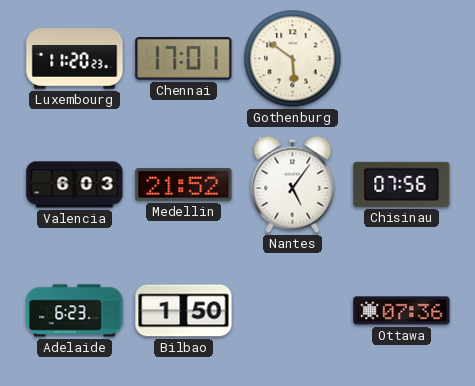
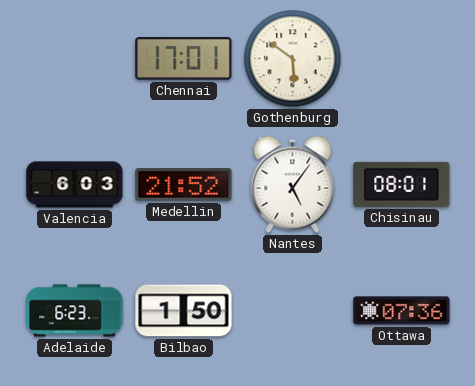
Luxembourg: 11:20 -> none
Chisinau: 07:56 -> 08:01
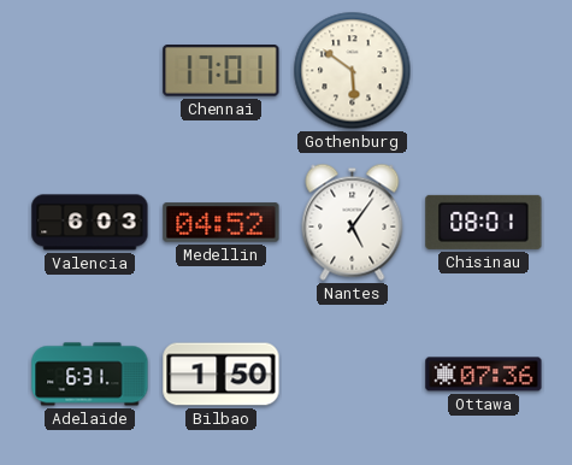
Medellin: 21:52 -> 04:52
Adelaide: 6:23 -> 6:31
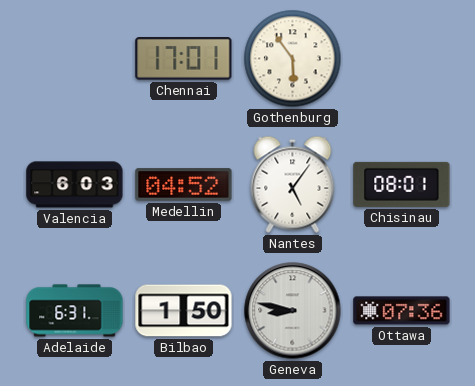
Gothenburg: 5:51 -> 5:54
Geneva: none -> 8:47
